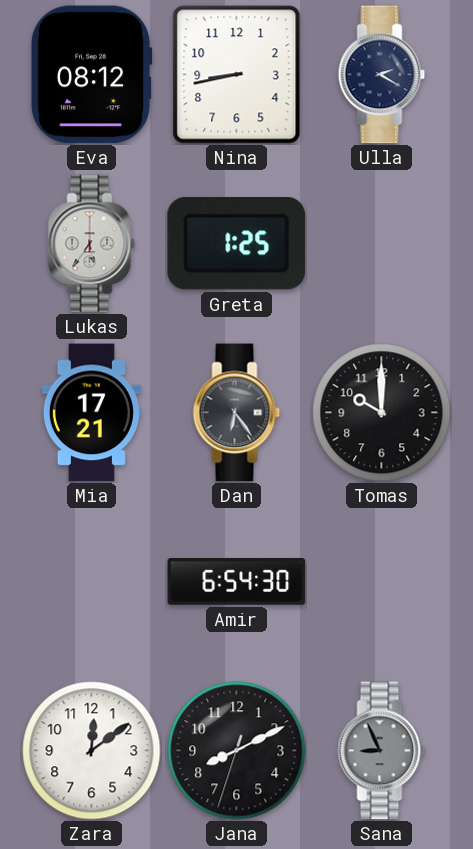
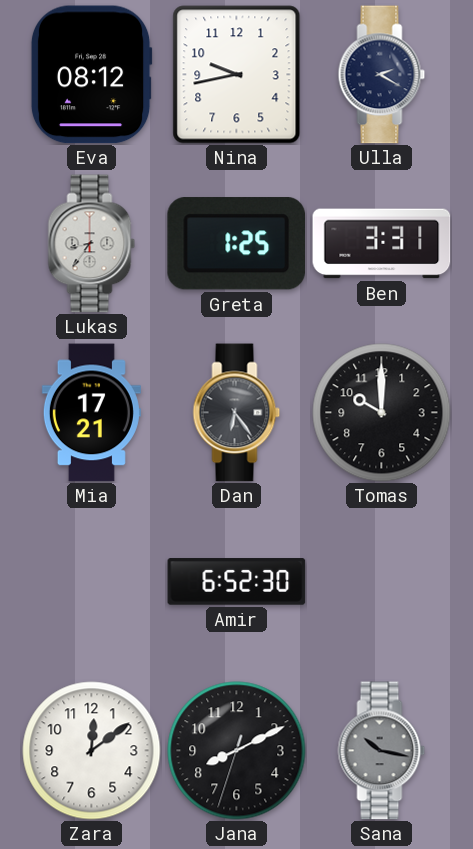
Nina: 8:43 -> 9:43
Lukas: 5:36 -> 8:36
Ben: none -> 3:31
Amir: 6:54 -> 6:52
Sana: 8:56 -> 10:17
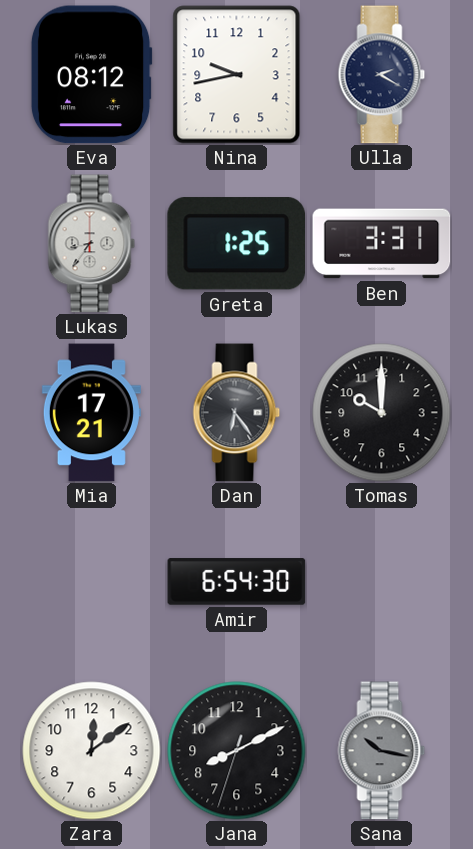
Amir: 6:52 -> 6:54
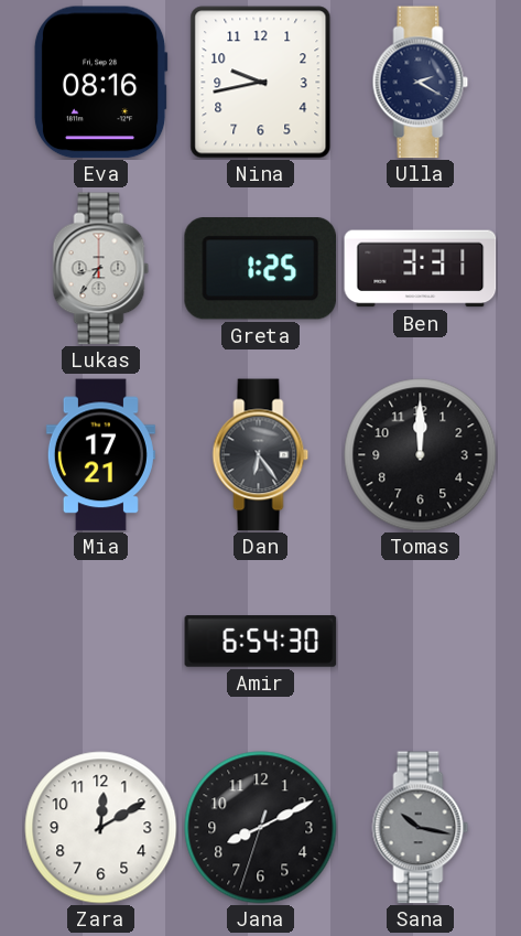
Eva: 08:12 -> 08:16
Tomas: 10:00 -> 12:00
Zara: 12:09 -> 12:10
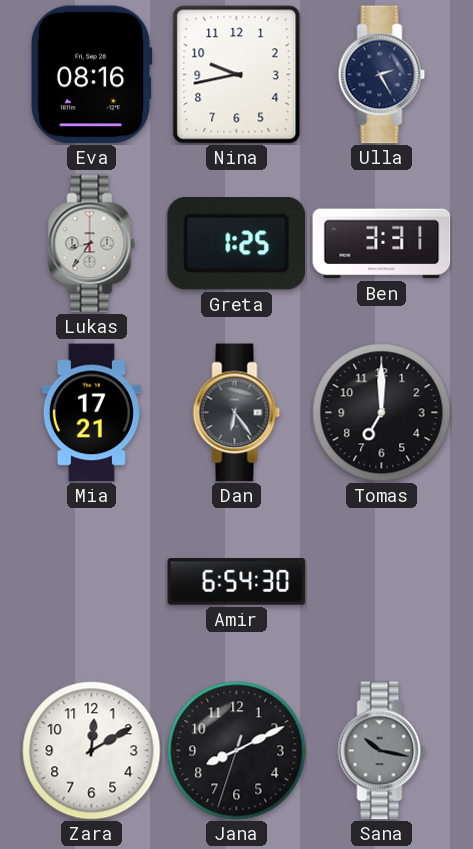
Ulla: 2:20 -> 2:25
Tomas: 12:00 -> 7:00
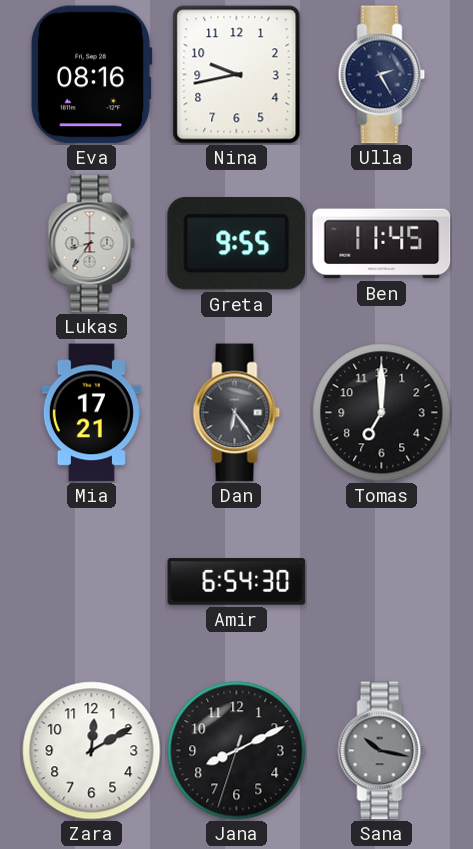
Greta: 1:25 -> 9:55
Ben: 3:31 -> 11:45
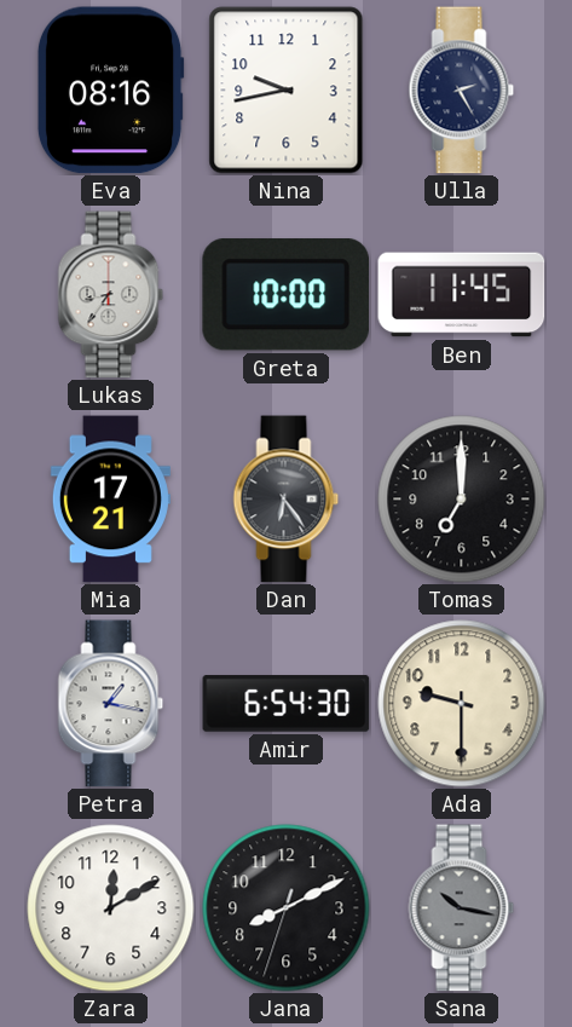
Greta: 9:55 -> 10:00
Petra: none -> 1:17
Ada: none -> 9:30
